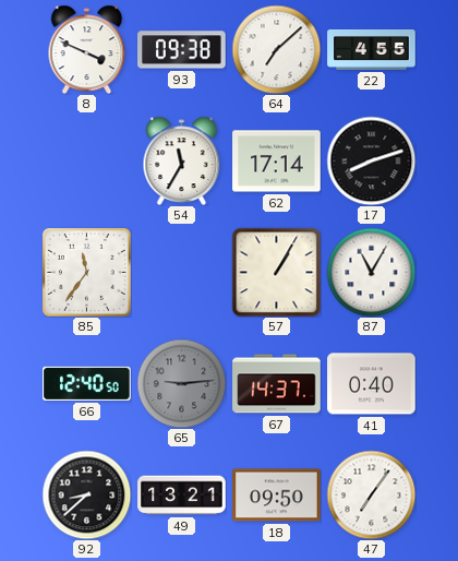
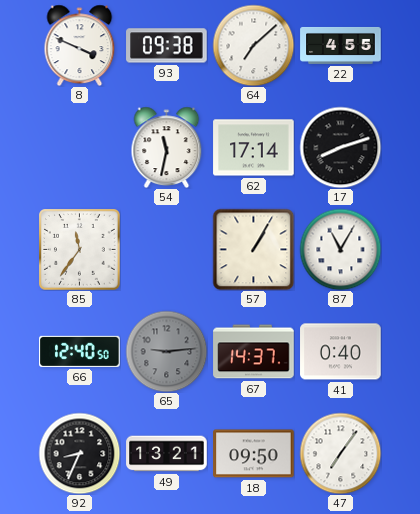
54: 11:35 -> 11:32
92: 8:38 -> 8:34
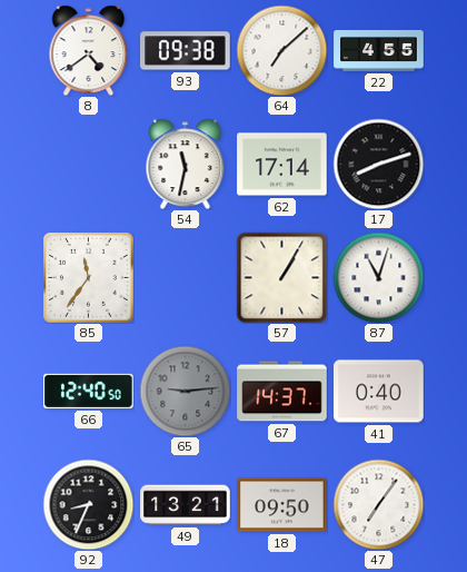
8: 3:49 -> 4:39
87: 11:05 -> 11:03
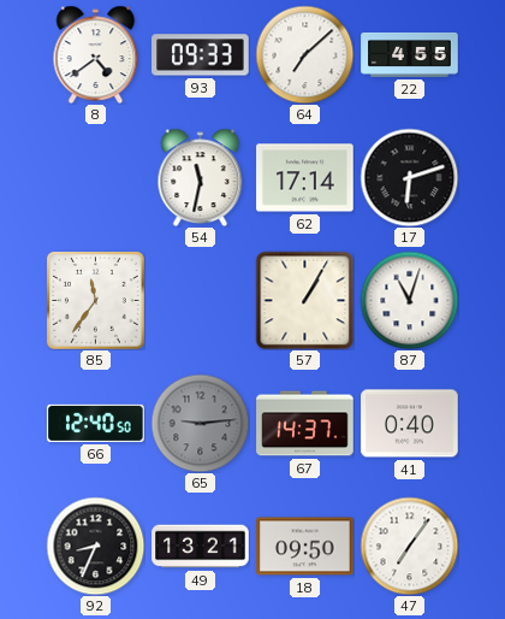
93: 09:38 -> 09:33
17: 8:12 -> 6:12
